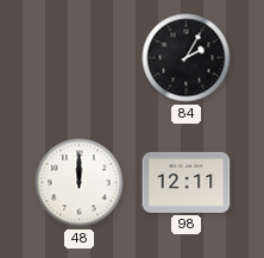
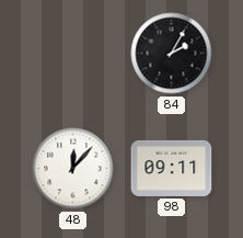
48: 12:00 -> 12:07
98: 12:11 -> 09:11
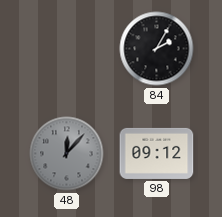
48 dial: white -> grey
98: 09:11 -> 09:12
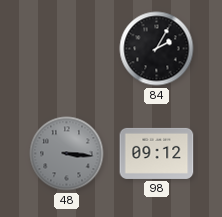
48: 12:07 -> 3:16
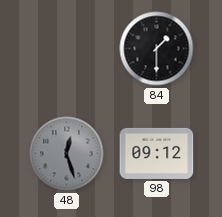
84: 2:05 -> 1:30
48: 3:16 -> 12:27
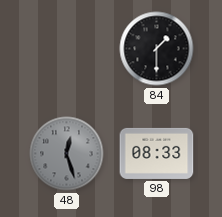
98: 09:12 -> 08:33
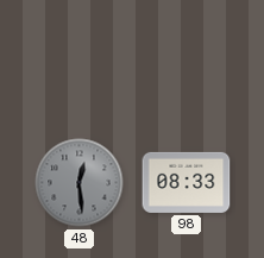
84: 1:30 -> none
48: 12:27 -> 12:29
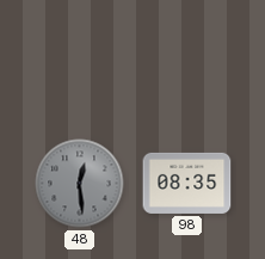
98: 08:33 -> 08:35
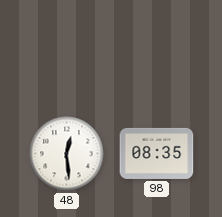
48 dial: grey -> white
